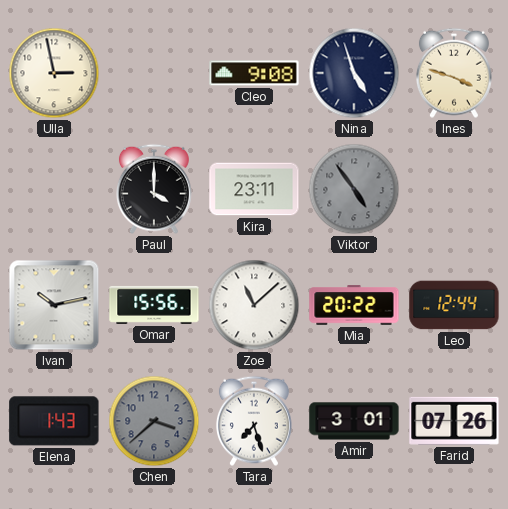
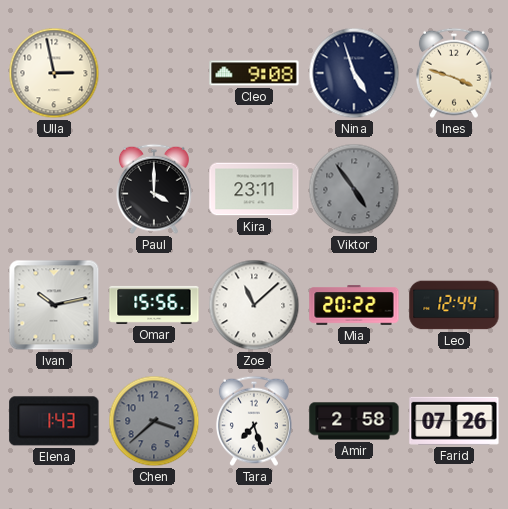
Amir: 3:01 -> 2:58
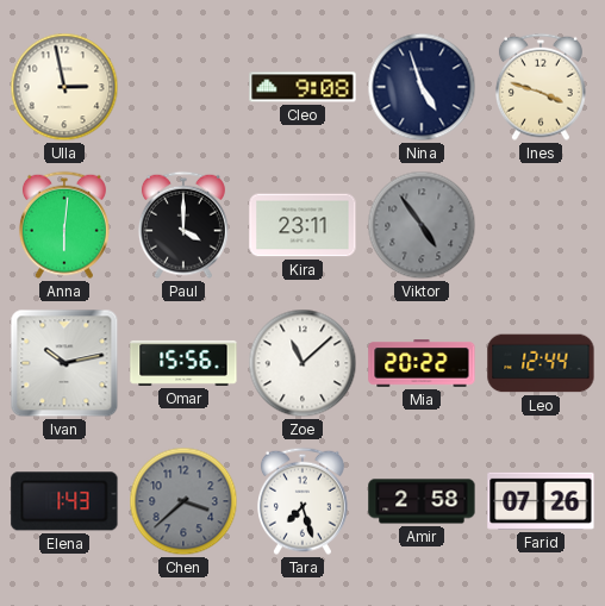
Anna: none -> 6:01
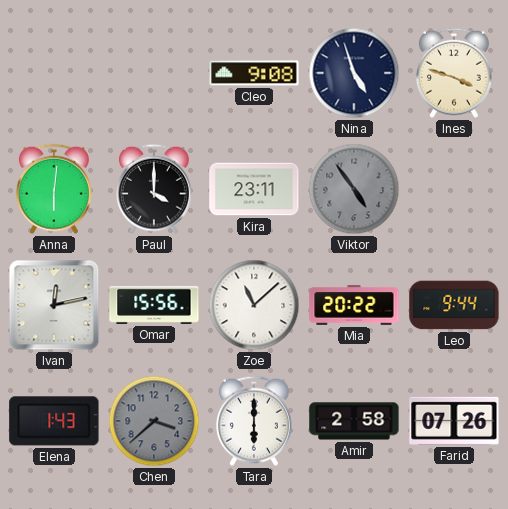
Ulla: 2:58 -> none
Ivan: 10:13 -> 12:13
Leo: 12:44 -> 9:44
Tara: 7:27 -> 6:00
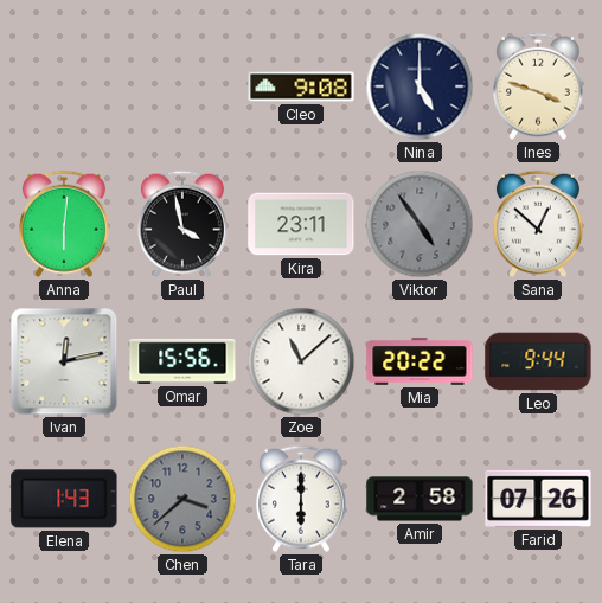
Nina: 4:57 -> 5:00
Paul: 4:00 -> 3:58
Sana: none -> 12:52
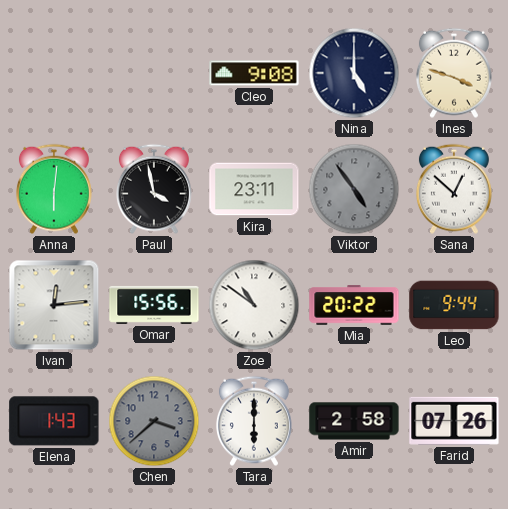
Ivan: 12:13 -> 12:14
Zoe: 11:08 -> 10:51
